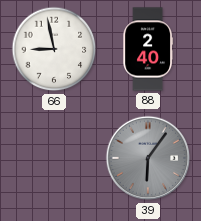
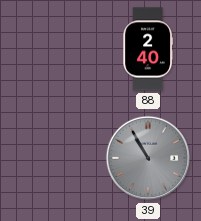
66: 8:58 -> none
39: 6:06 -> 10:55
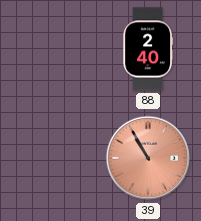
39 dial: grey -> salmon
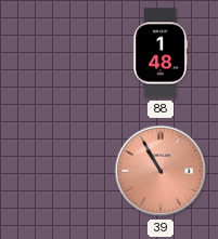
88: 2:40 -> 1:48
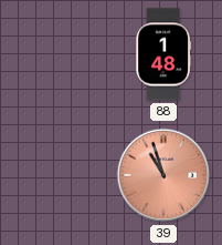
39: 10:55 -> 10:57
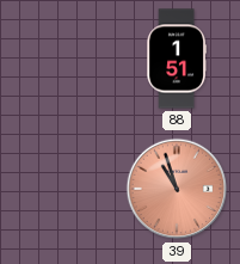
88: 1:48 -> 1:51
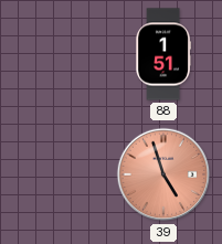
39: 10:57 -> 4:57
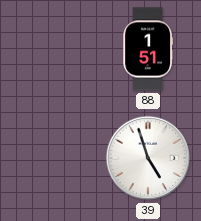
39 dial: salmon -> white
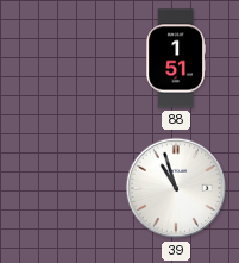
39: 4:57 -> 10:57
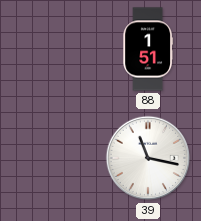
39: 10:57 -> 11:17
